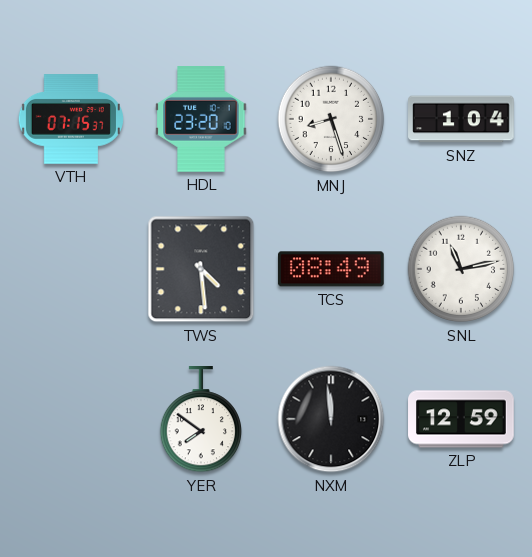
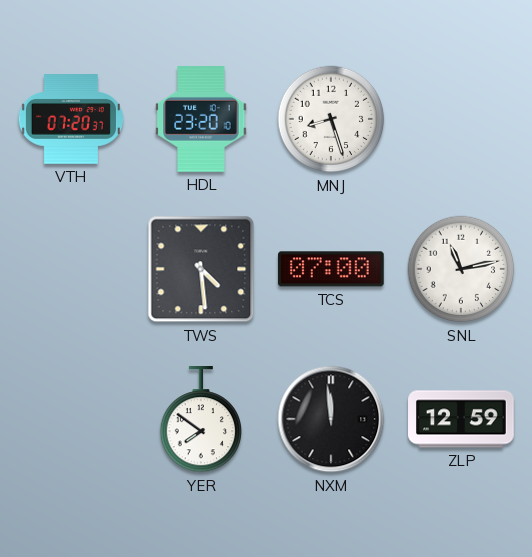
VTH: 07:15 -> 07:20
SNZ: 1:04 -> none
TCS: 08:49 -> 07:00
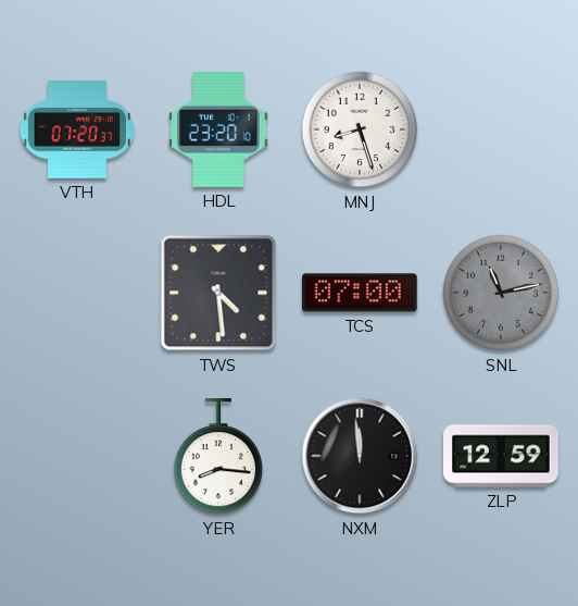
SNL dial: white -> grey
YER: 7:51 -> 8:16
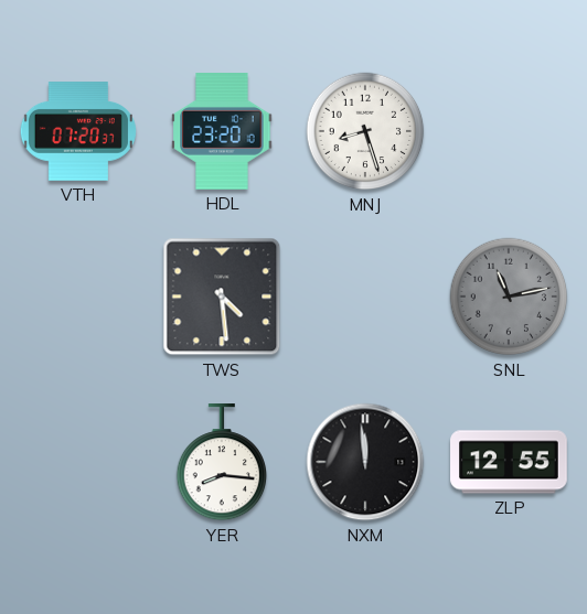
TCS: 07:00 -> none
ZLP: 12:59 -> 12:55
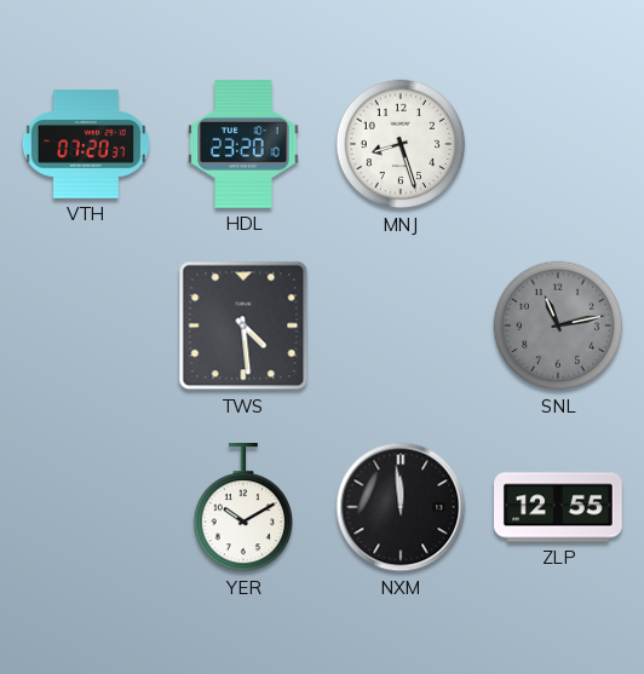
YER: 8:16 -> 10:10
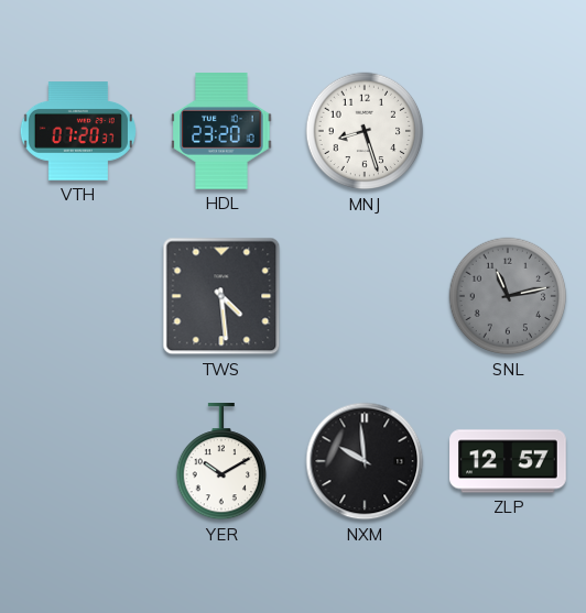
NXM: 11:59 -> 9:59
ZLP: 12:55 -> 12:57
